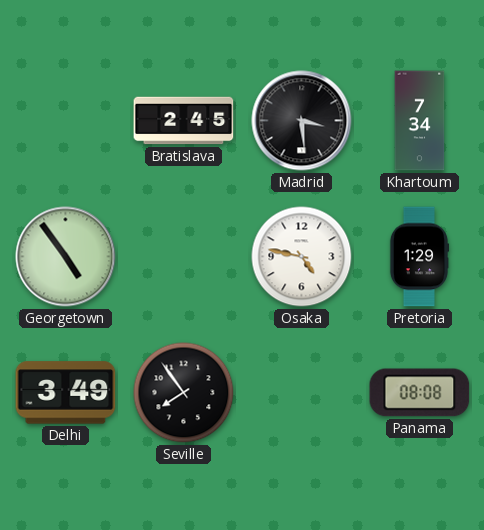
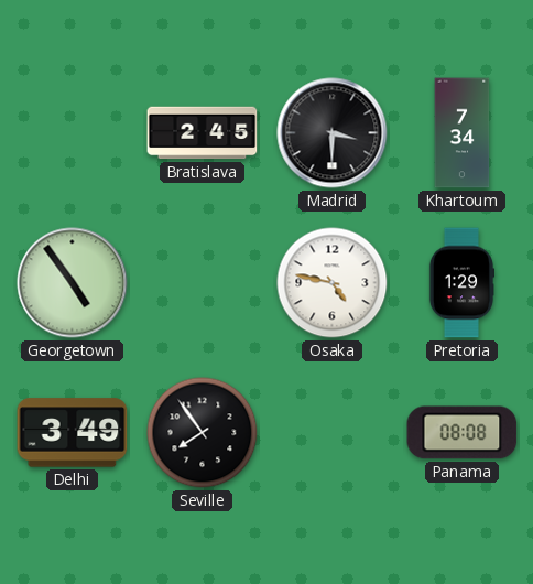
Madrid: 3:29 -> 3:30
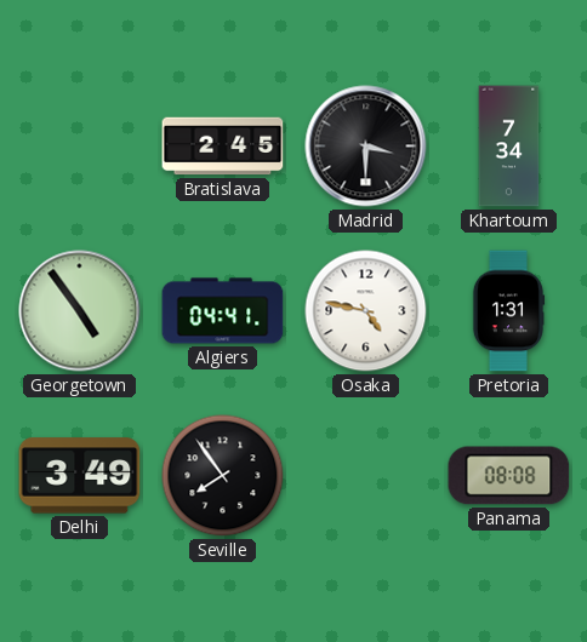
Algiers: none -> 04:41
Pretoria: 1:29 -> 1:31
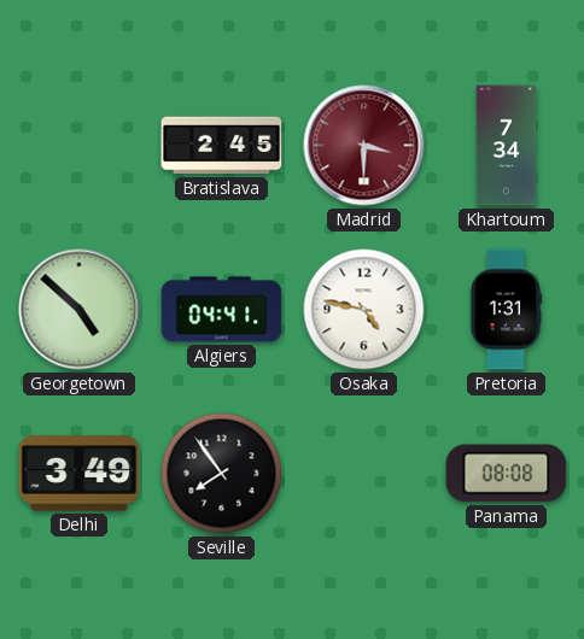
Madrid dial: black -> burgundy
Georgetown: 4:54 -> 4:52
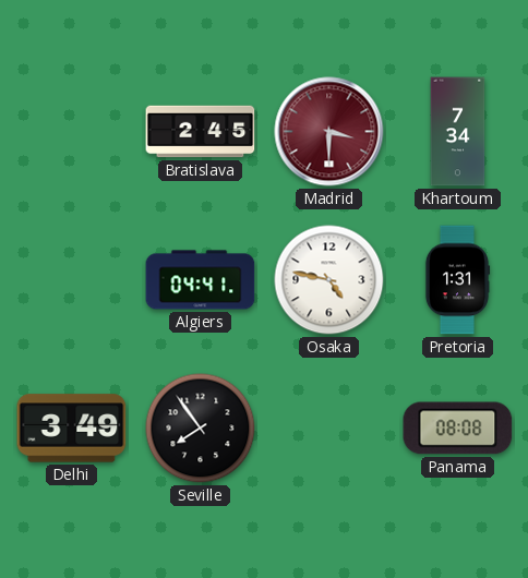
Georgetown: 4:52 -> none
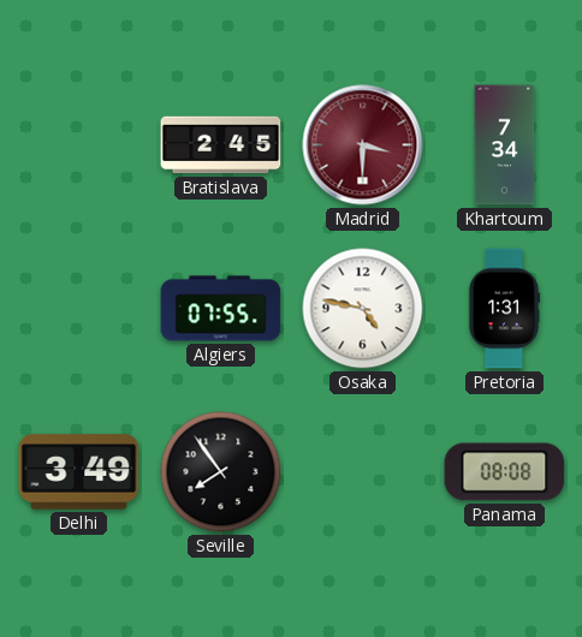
Algiers: 04:41 -> 07:55
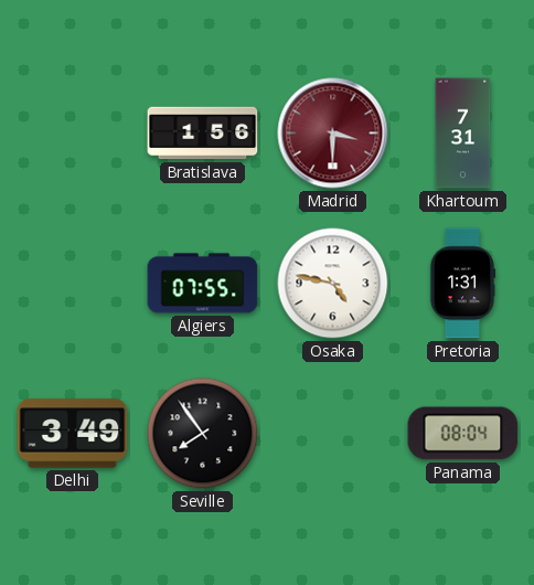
Bratislava: 2:45 -> 1:56
Khartoum: 7:34 -> 7:31
Panama: 08:08 -> 08:04
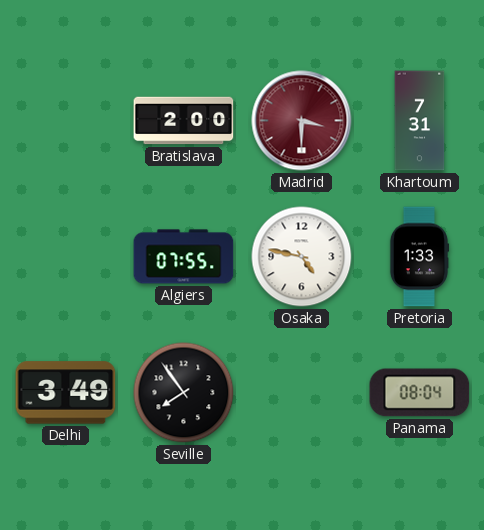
Bratislava: 1:56 -> 2:00
Pretoria: 1:31 -> 1:33
